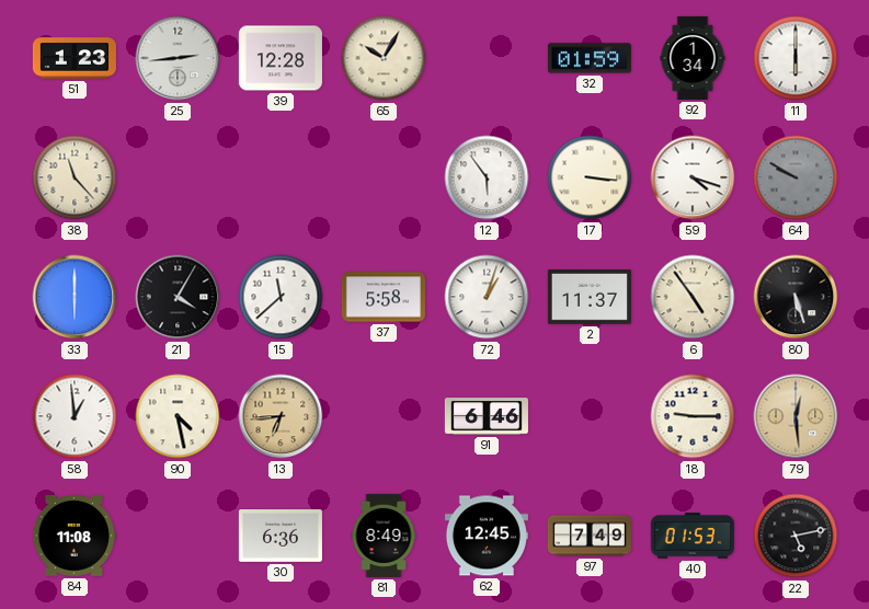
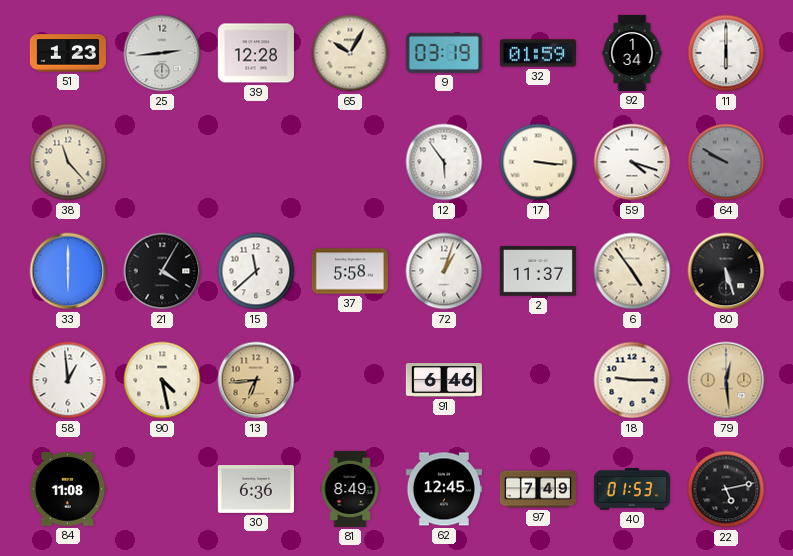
9: none -> 03:19
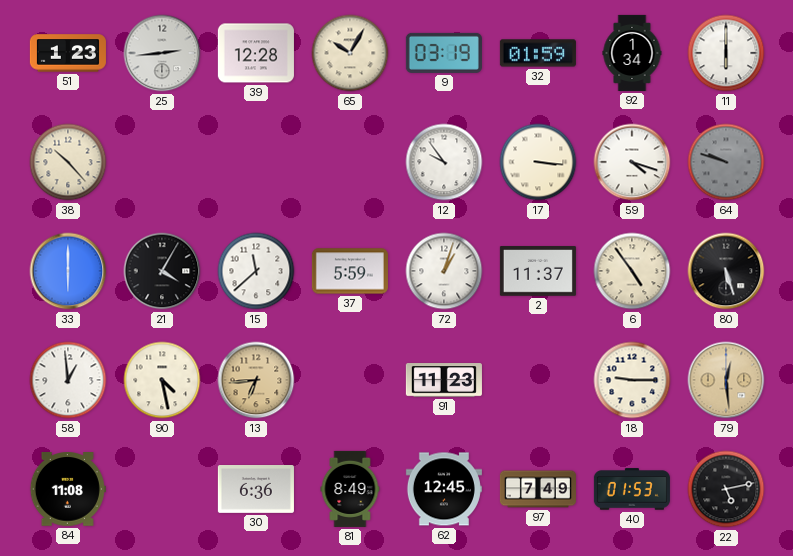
38: 11:23 -> 10:23
12: 5:54 -> 9:54
64: 9:50 -> 9:48
37: 5:58 -> 5:59
91: 6:46 -> 11:23
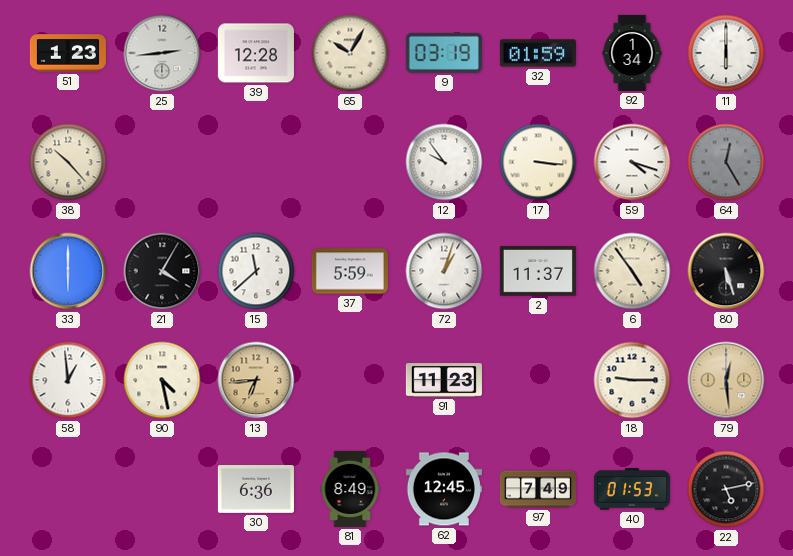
64: 9:48 -> 12:25
84: 11:08 -> none
